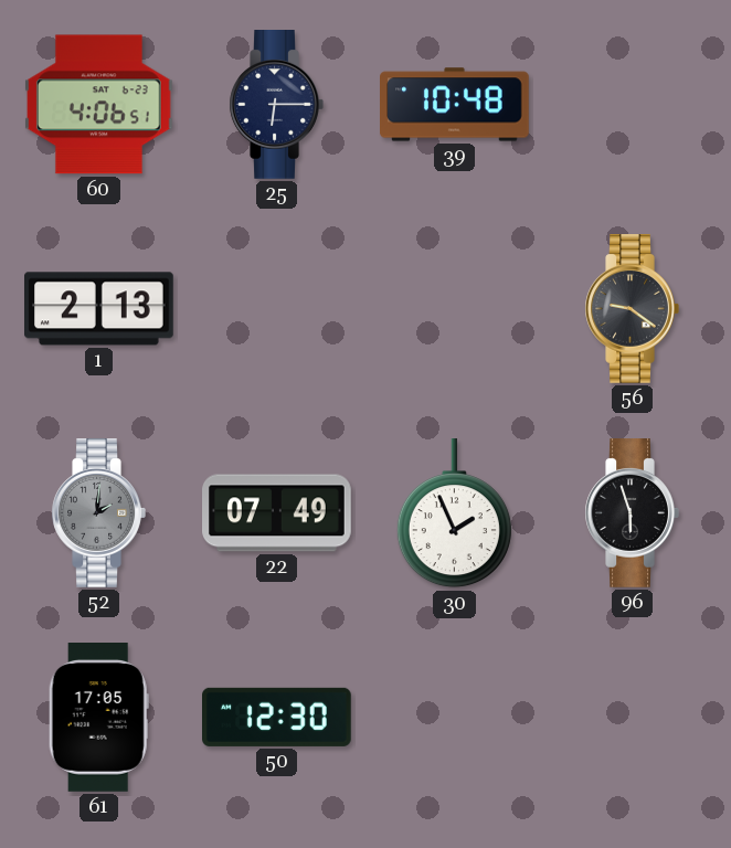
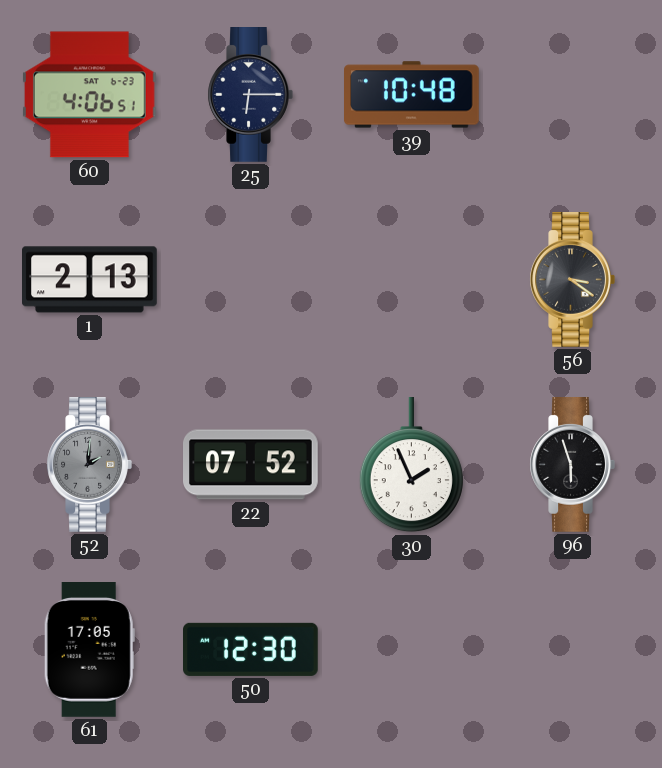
56: 9:21 -> 3:21
22: 07:49 -> 07:52
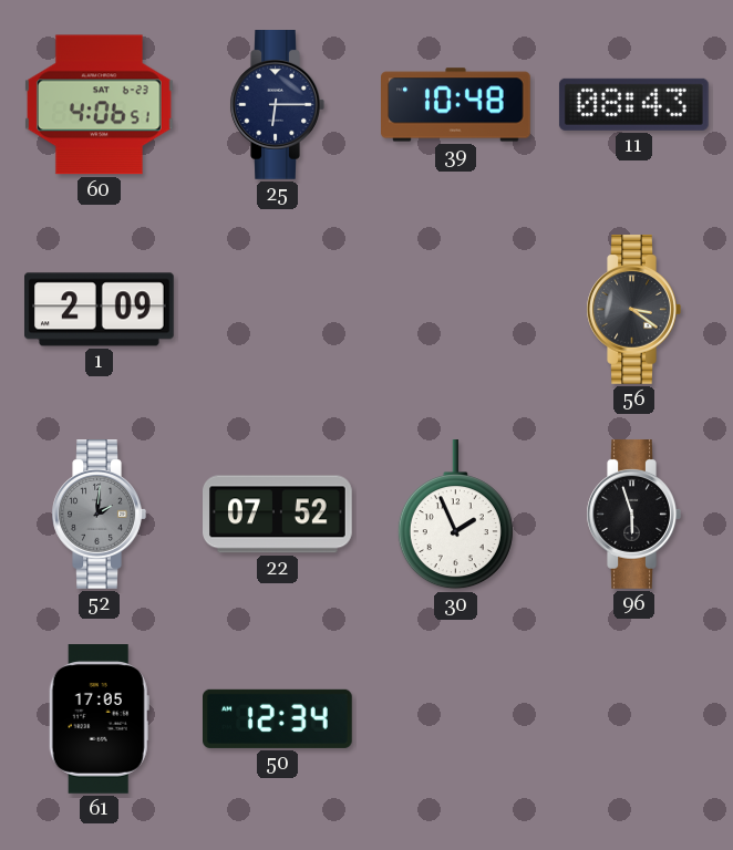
11: none -> 08:43
1: 2:13 -> 2:09
50: 12:30 -> 12:34
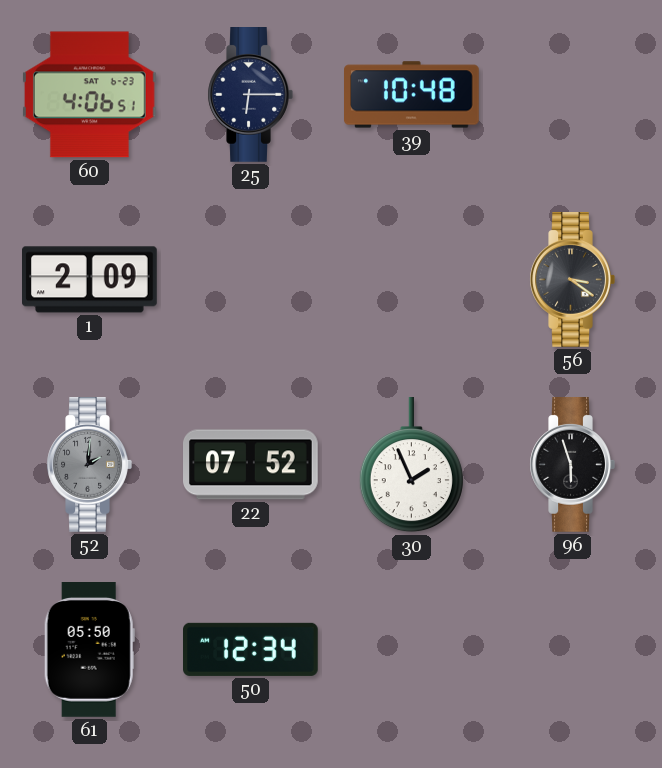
11: 08:43 -> none
61: 17:05 -> 05:50
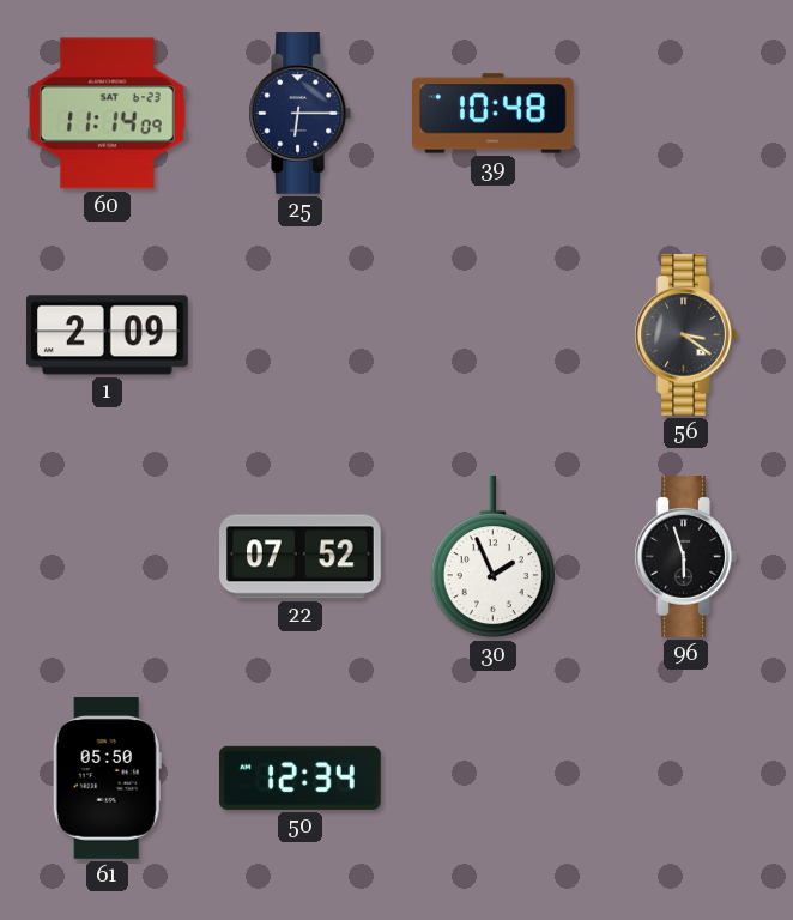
60: 4:06 -> 11:14
52: 2:01 -> none
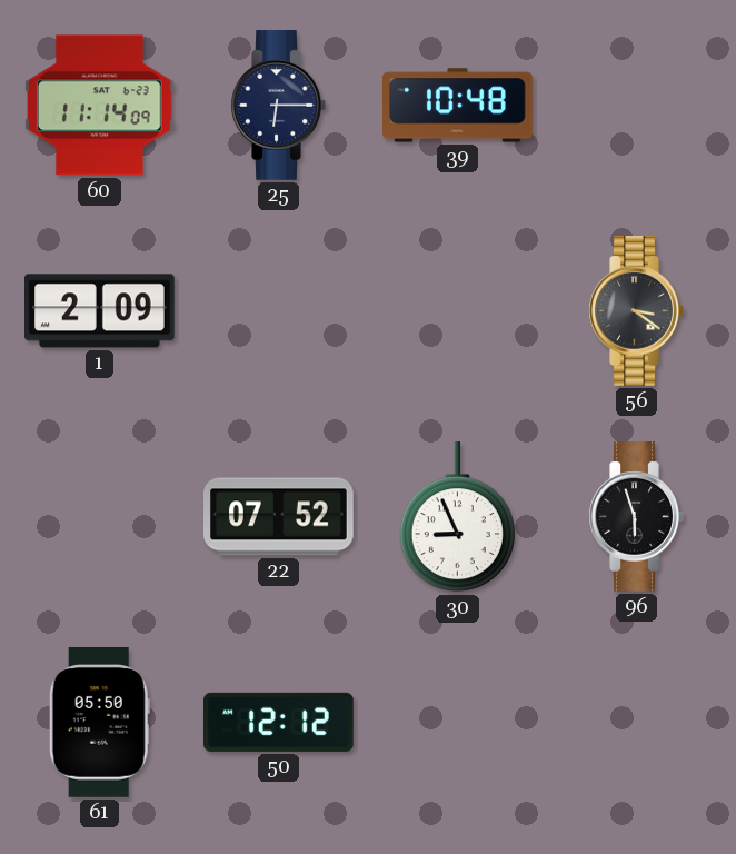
30: 1:56 -> 8:56
50: 12:34 -> 12:12
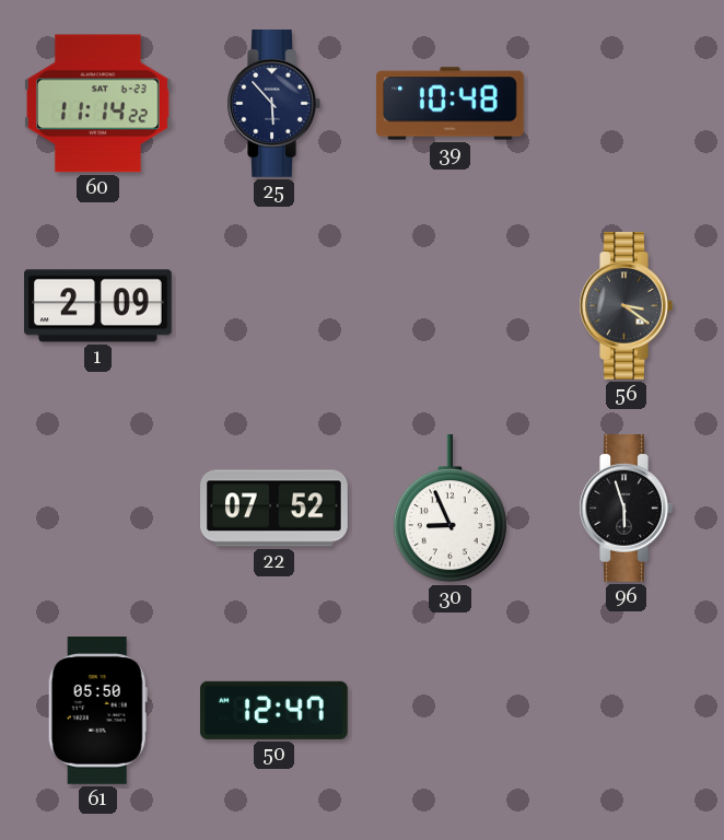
60: 11:14:09 -> 11:14:22
25: 6:15 -> 5:53
50: 12:12 -> 12:47
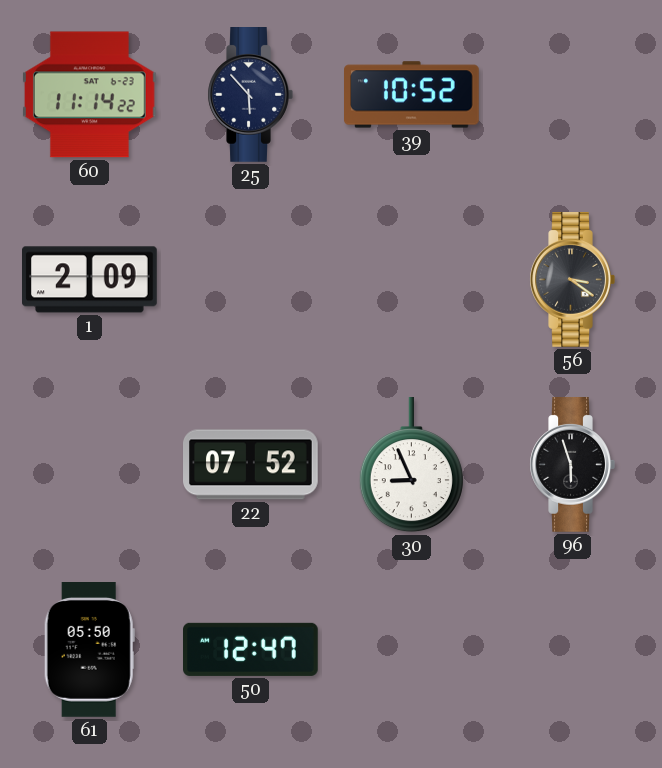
39: 10:48 -> 10:52
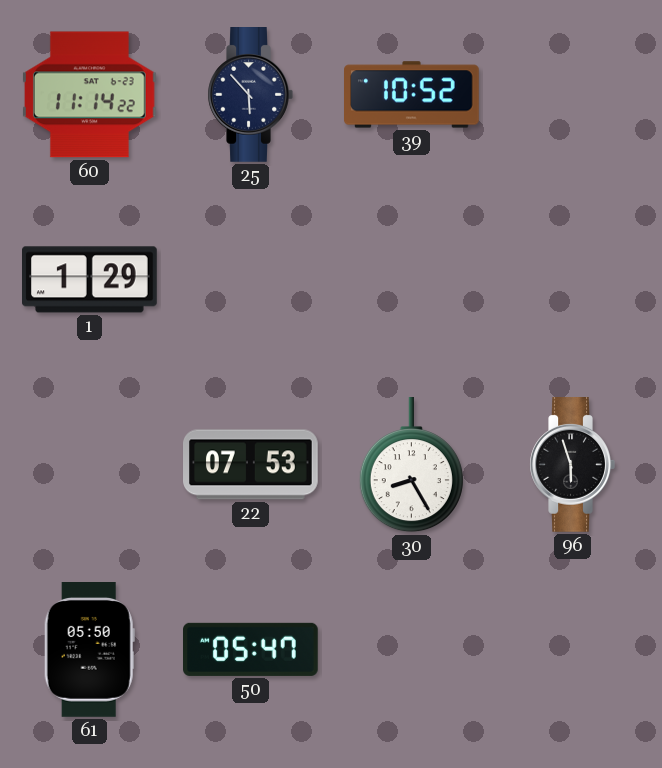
1: 2:09 -> 1:29
56: 3:21 -> none
22: 07:52 -> 07:53
30: 8:56 -> 8:25
50: 12:47 -> 05:47
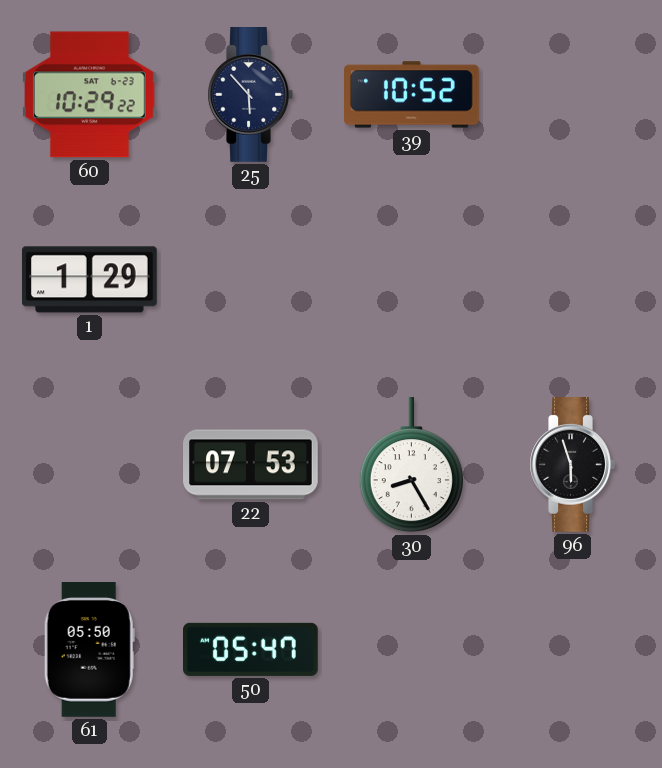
60: 11:14 -> 10:29
